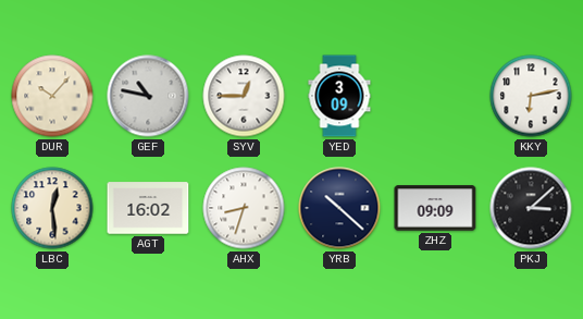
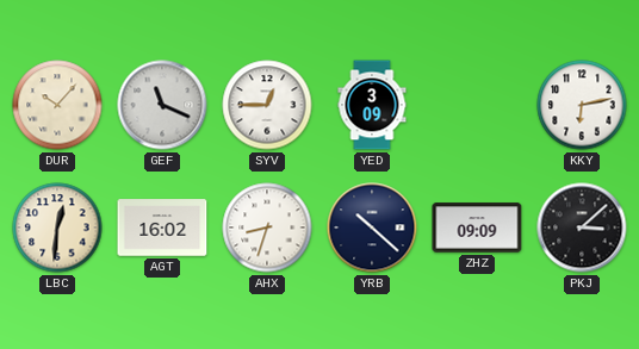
GEF: 10:47 -> 11:19
LBC: 12:29 -> 12:31
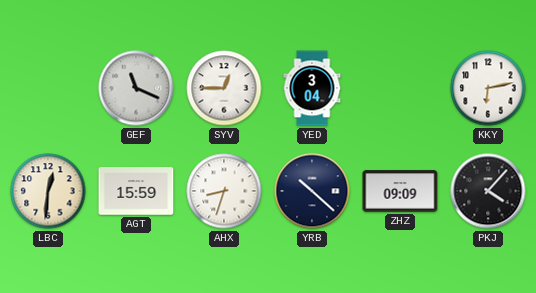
DUR: 10:07 -> none
YED: 3:09 -> 3:04
AGT: 16:02 -> 15:59
PKJ: 3:08 -> 4:07
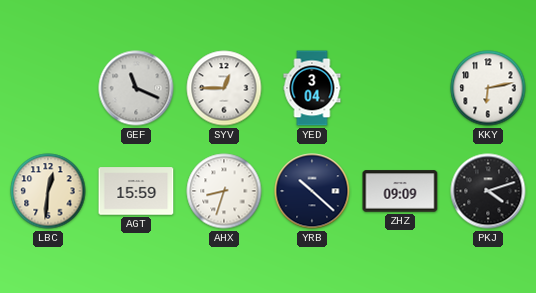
PKJ: 4:07 -> 4:12
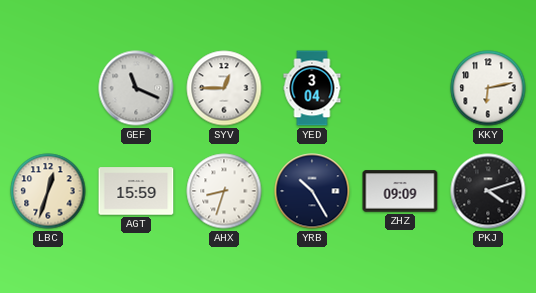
LBC: 12:31 -> 12:33
YRB: 10:22 -> 10:25
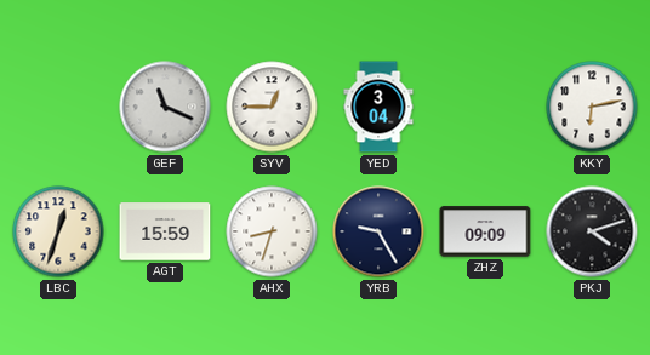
YRB: 10:25 -> 9:25
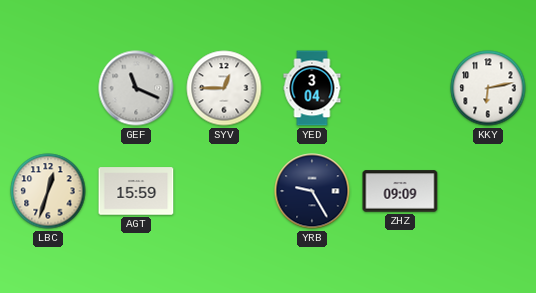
AHX: 8:33 -> none
PKJ: 4:12 -> none
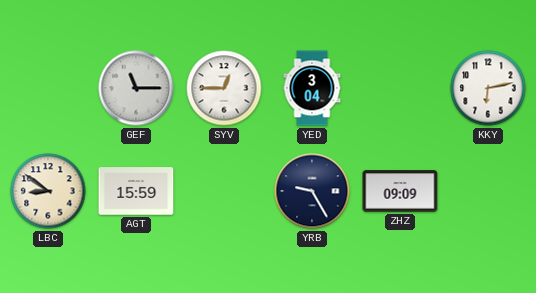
GEF: 11:19 -> 11:15
LBC: 12:33 -> 8:51
